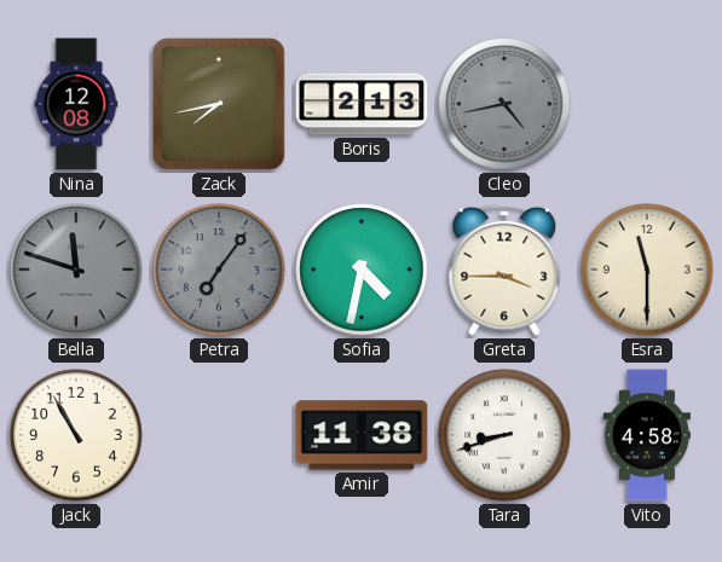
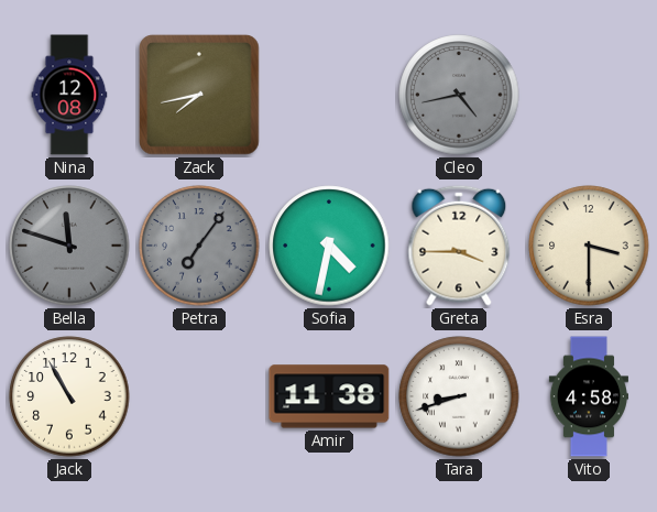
Boris: 2:13 -> none
Esra: 11:30 -> 3:30
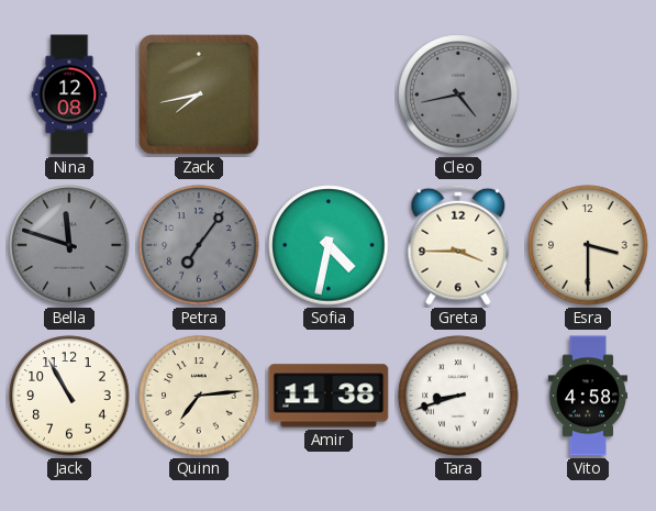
Quinn: none -> 7:14
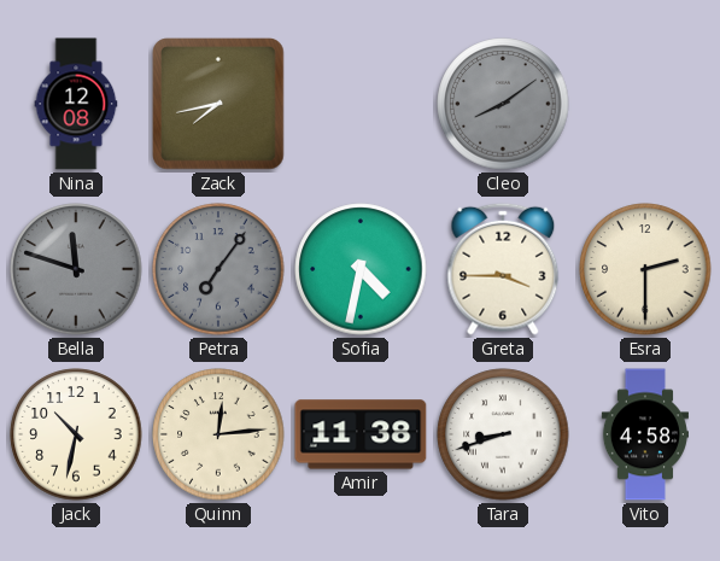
Cleo: 4:43 -> 8:09
Esra: 3:30 -> 2:30
Jack: 10:55 -> 10:32
Quinn: 7:14 -> 12:14
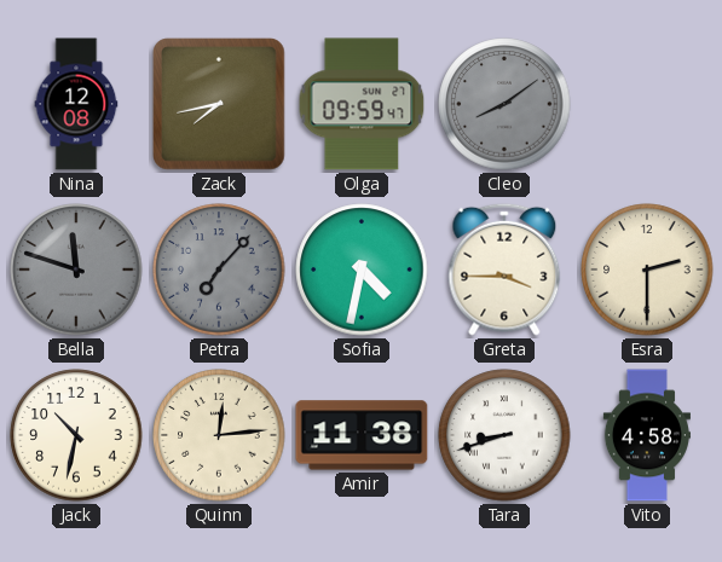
Olga: none -> 09:59
Petra: 7:06 -> 7:07
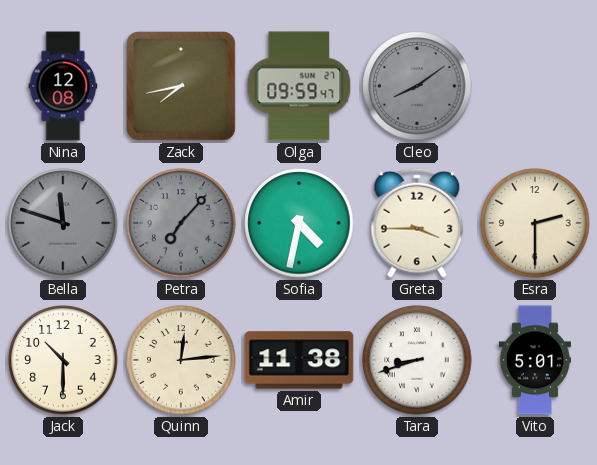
Jack: 10:32 -> 10:30
Vito: 4:58 -> 5:01
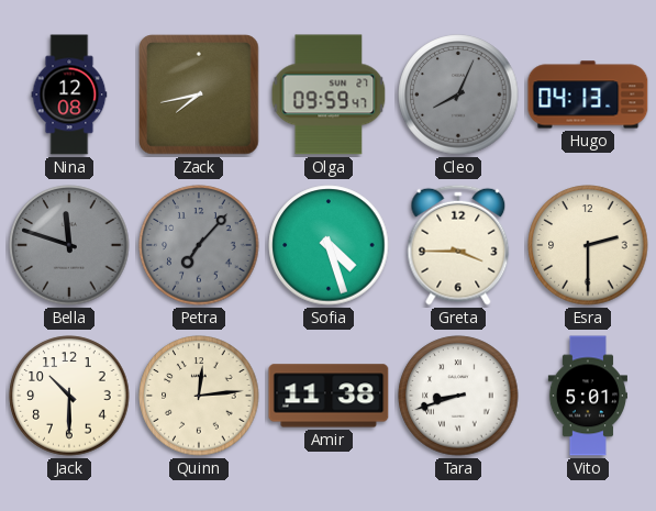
Cleo: 8:09 -> 8:04
Hugo: none -> 04:13
Sofia: 4:32 -> 4:27
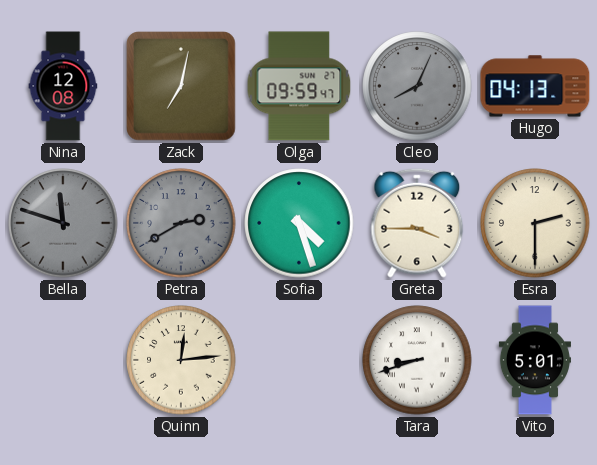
Zack: 7:43 -> 7:02
Petra: 7:07 -> 2:40
Jack: 10:30 -> none
Amir: 11:38 -> none
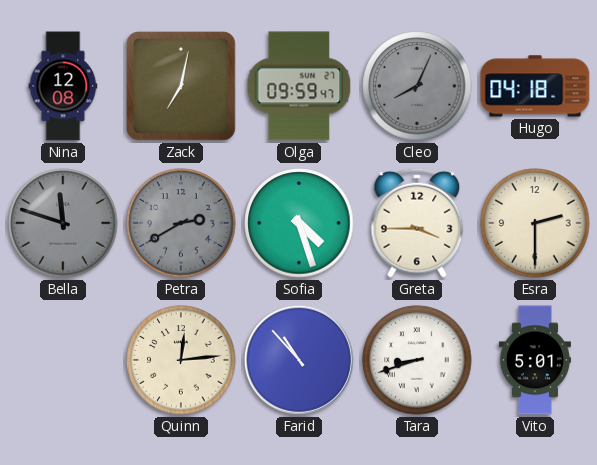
Hugo: 04:13 -> 04:18
Farid: none -> 10:53
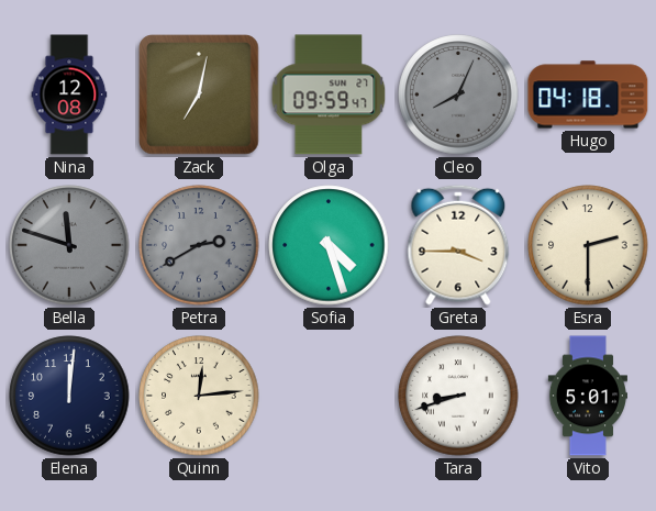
Elena: none -> 12:01
Farid: 10:53 -> none
